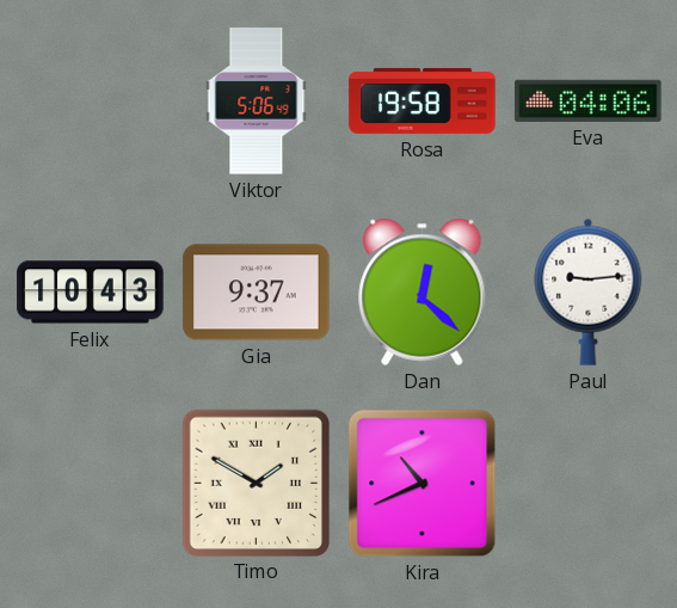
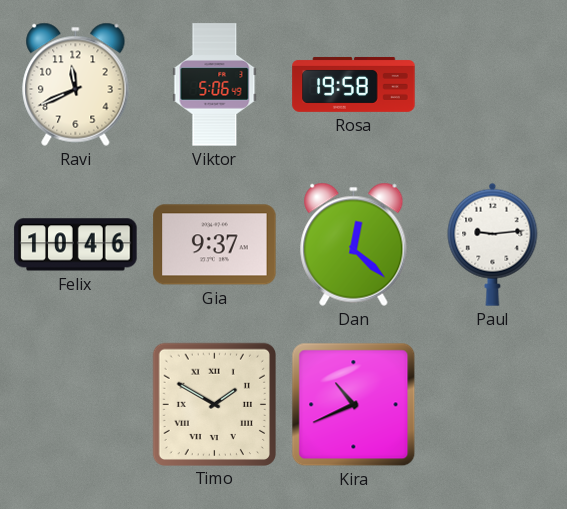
Ravi: none -> 11:41
Eva: 04:06 -> none
Felix: 10:43 -> 10:46
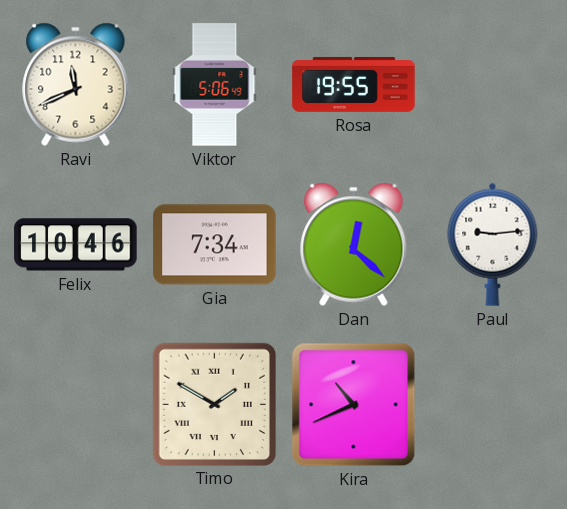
Rosa: 19:58 -> 19:55
Gia: 9:37 -> 7:34
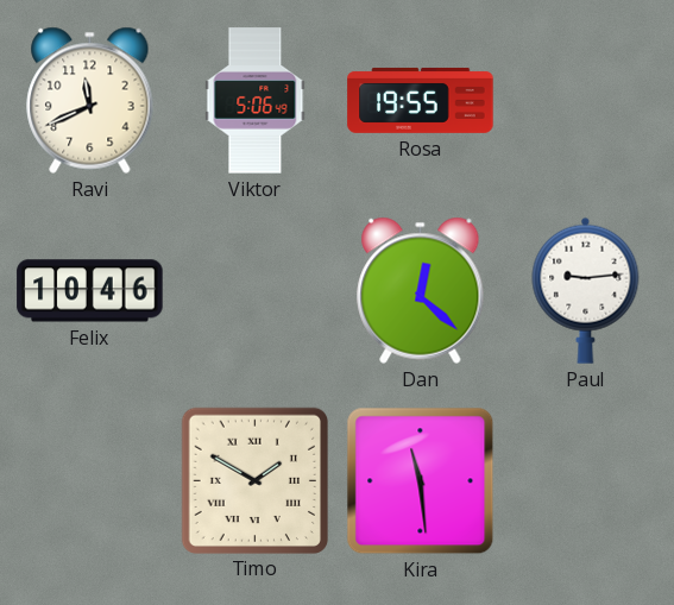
Gia: 7:34 -> none
Kira: 10:41 -> 11:29
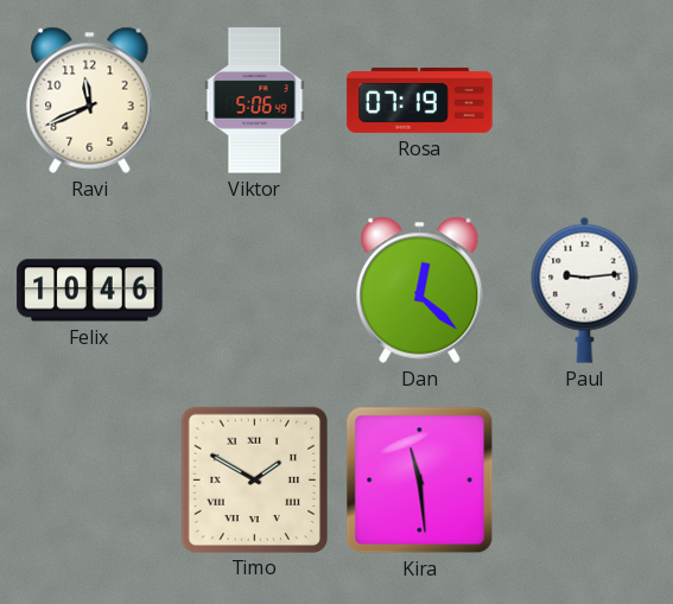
Rosa: 19:55 -> 07:19
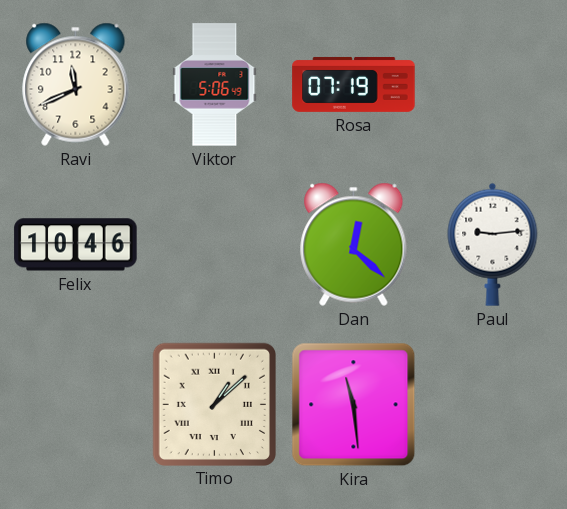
Timo: 1:50 -> 1:08
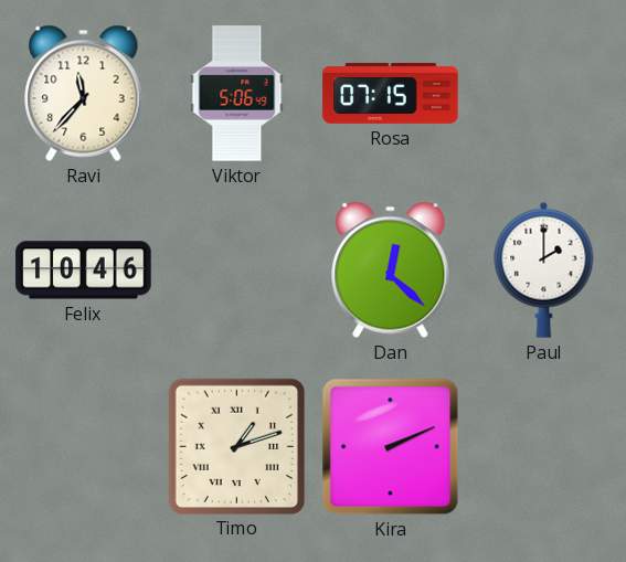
Ravi: 11:41 -> 11:37
Rosa: 07:19 -> 07:15
Paul: 9:14 -> 2:00
Timo: 1:08 -> 1:12
Kira: 11:29 -> 2:11
